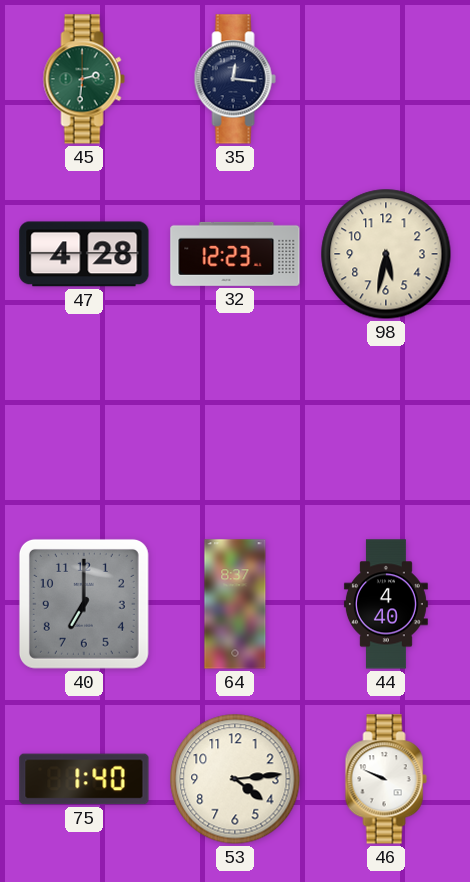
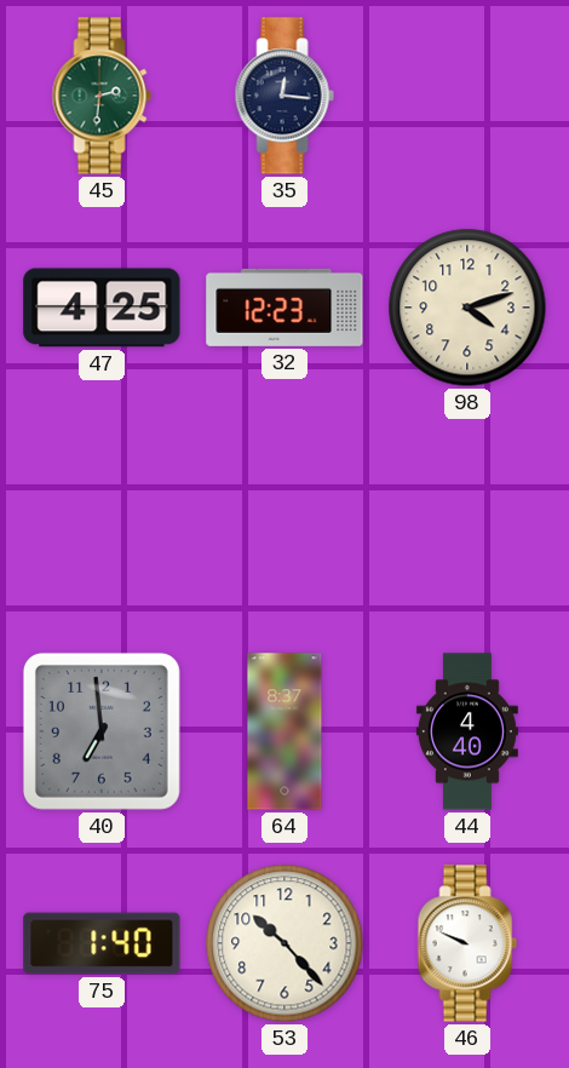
47: 4:28 -> 4:25
98: 5:32 -> 4:12
40: 7:00 -> 6:59
53: 4:14 -> 10:23
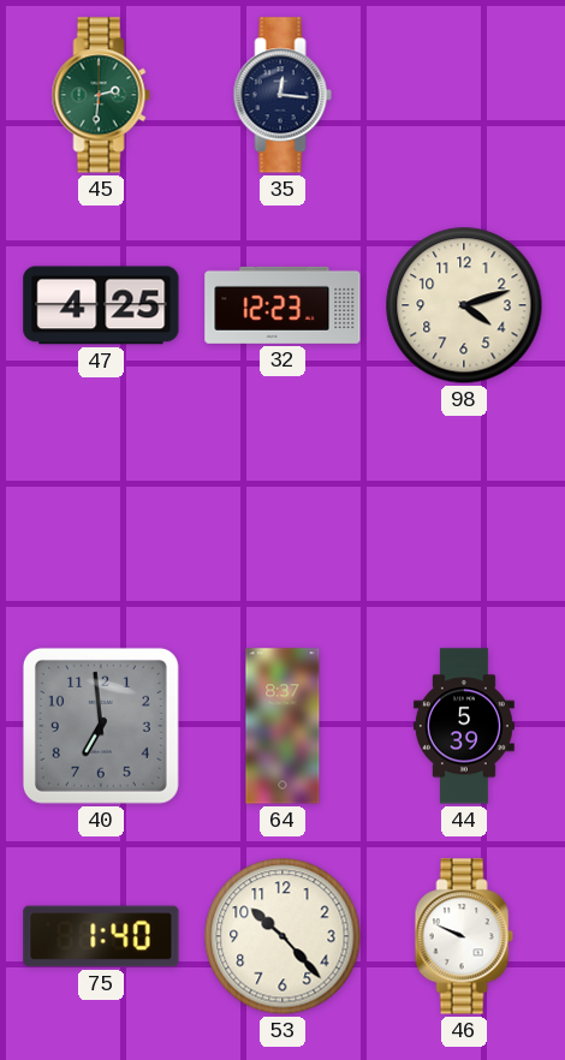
44: 4:40 -> 5:39
